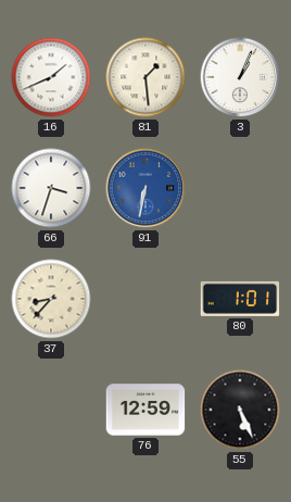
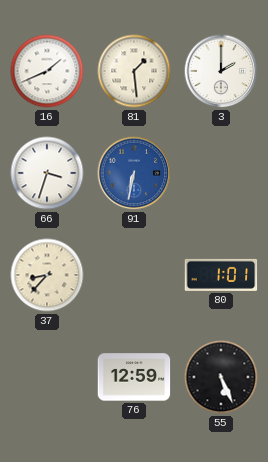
3: 1:04 -> 2:00
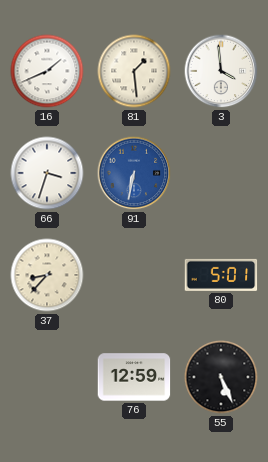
3: 2:00 -> 3:59
80: 1:01 -> 5:01
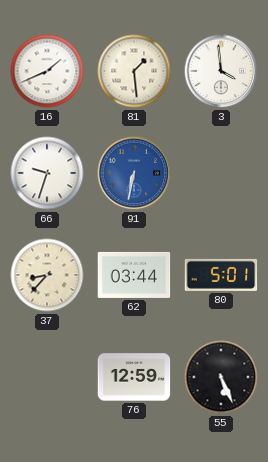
66: 3:33 -> 9:33
62: none -> 03:44
